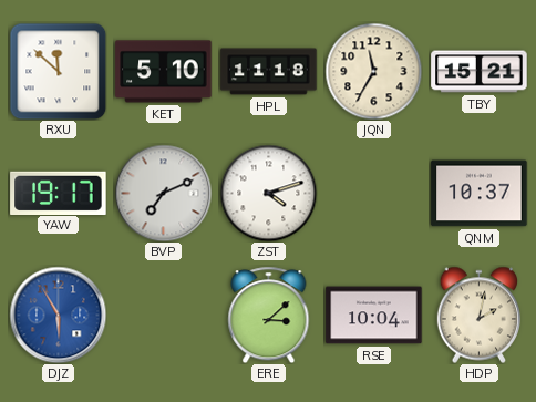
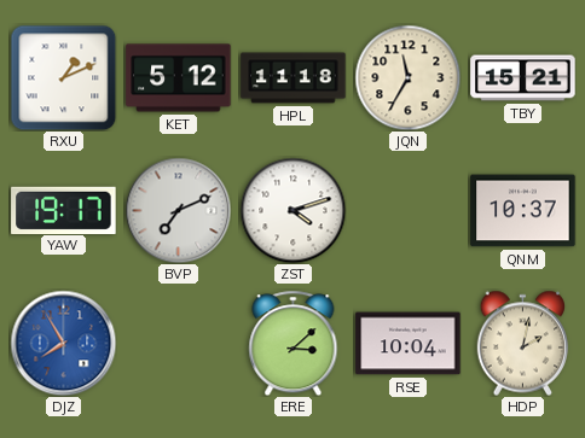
RXU: 11:52 -> 1:11
KET: 5:10 -> 5:12
DJZ: 5:55 -> 7:55
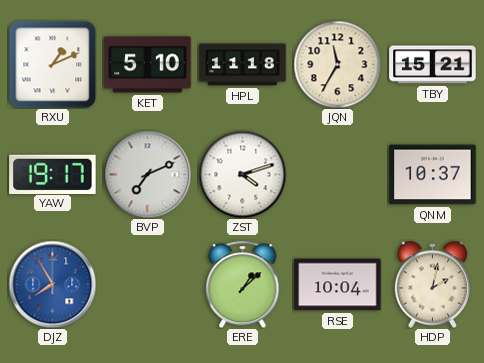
KET: 5:12 -> 5:10
ERE: 3:08 -> 1:08
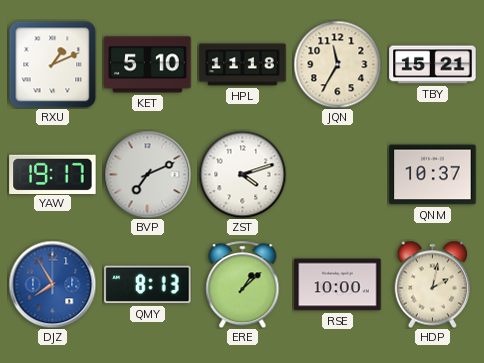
QMY: none -> 8:13
RSE: 10:04 -> 10:00
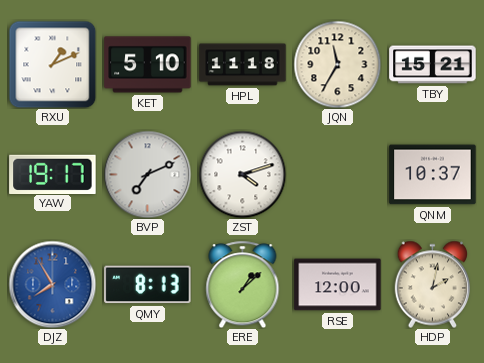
RSE: 10:00 -> 12:00
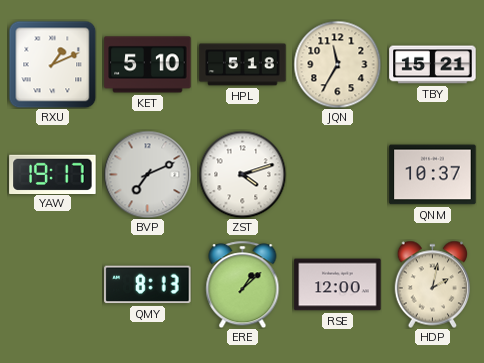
HPL: 11:18 -> 5:18
DJZ: 7:55 -> none
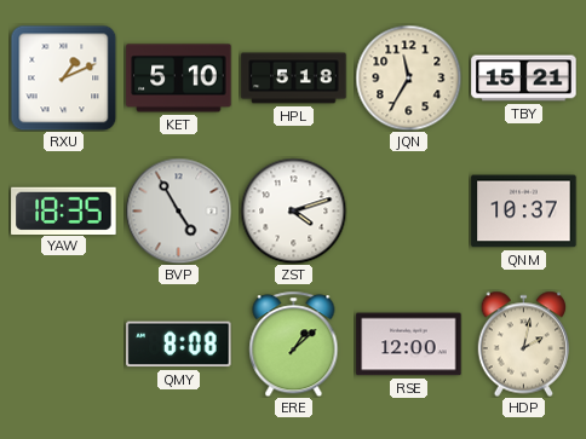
YAW: 19:17 -> 18:35
BVP: 7:11 -> 4:55
QMY: 8:13 -> 8:08
